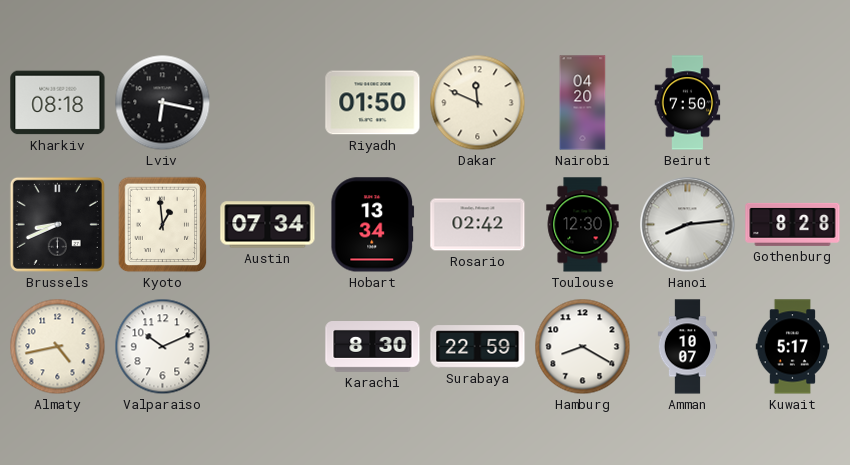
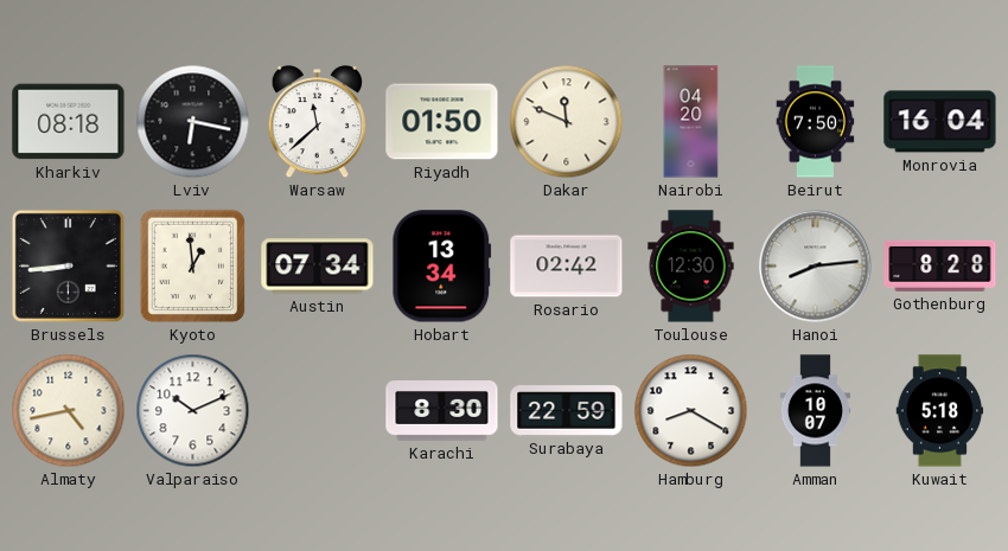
Warsaw: none -> 11:38
Monrovia: none -> 16:04
Brussels: 8:41 -> 8:44
Kuwait: 5:17 -> 5:18
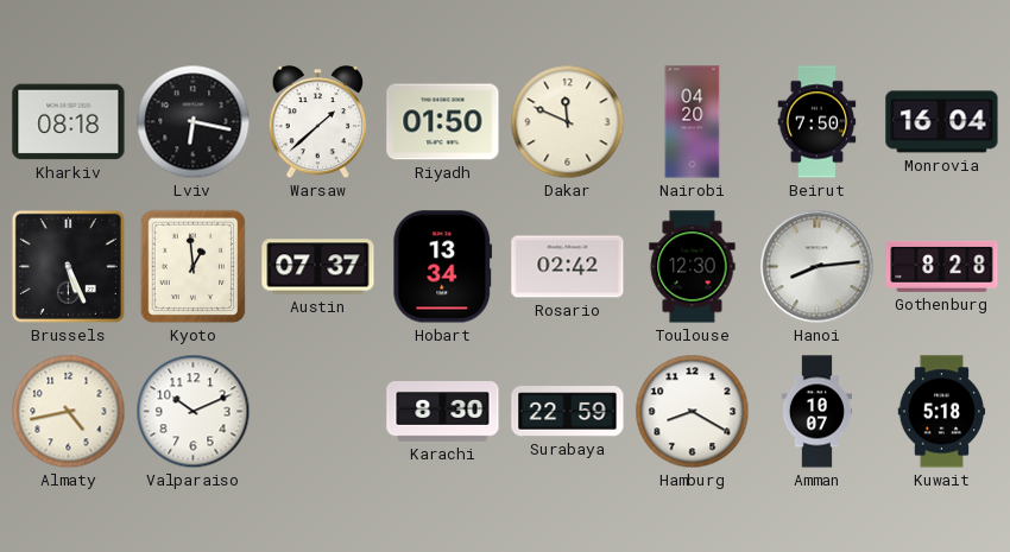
Warsaw: 11:38 -> 1:38
Brussels: 8:44 -> 5:26
Austin: 07:34 -> 07:37
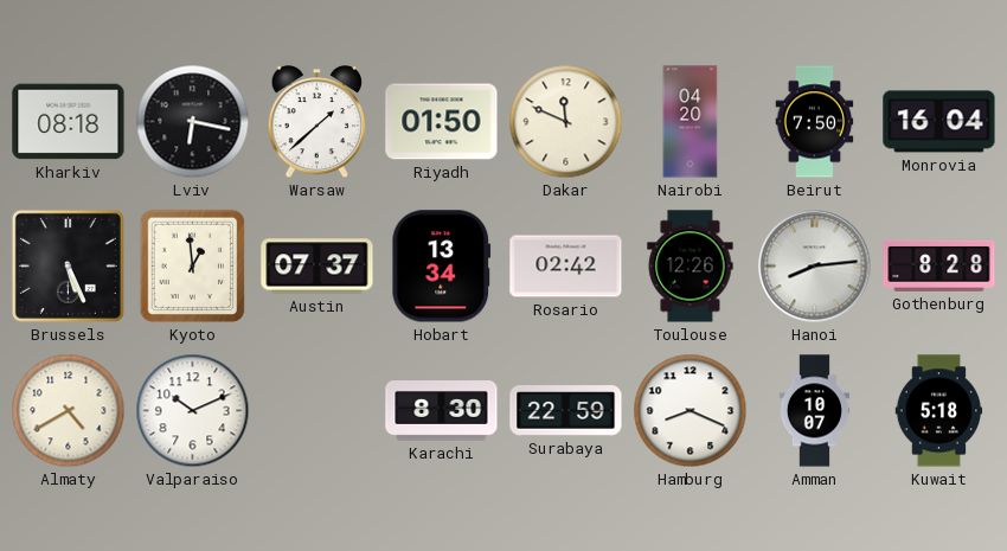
Toulouse: 12:30 -> 12:26
Almaty: 4:43 -> 4:40
Hamburg: 8:20 -> 8:19
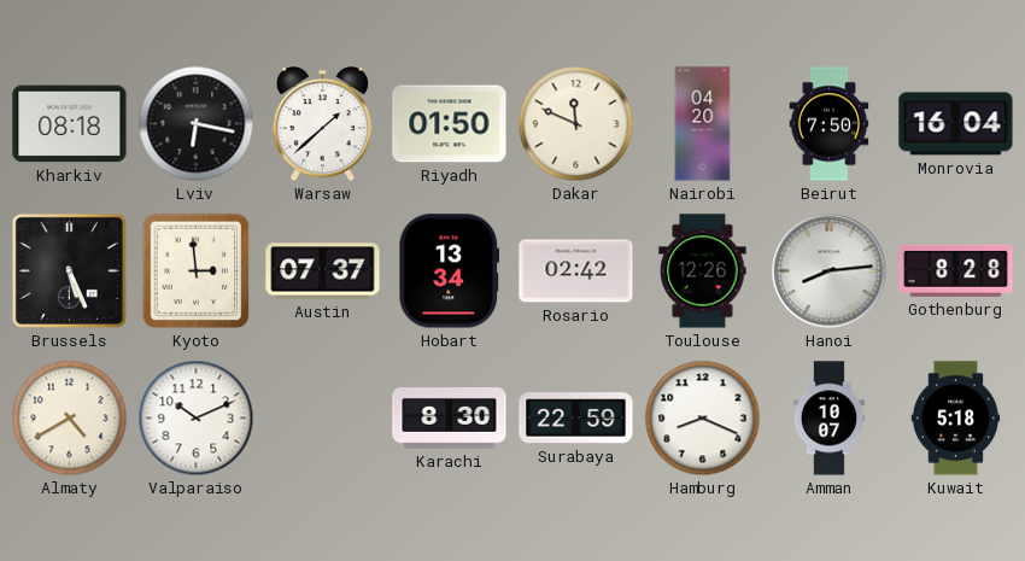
Kyoto: 12:59 -> 2:59
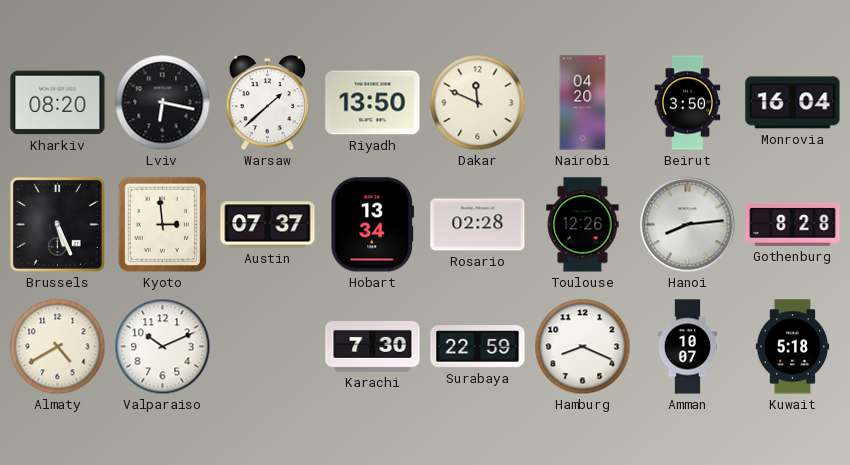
Kharkiv: 08:18 -> 08:20
Riyadh: 01:50 -> 13:50
Beirut: 7:50 -> 3:50
Rosario: 02:42 -> 02:28
Karachi: 8:30 -> 7:30
